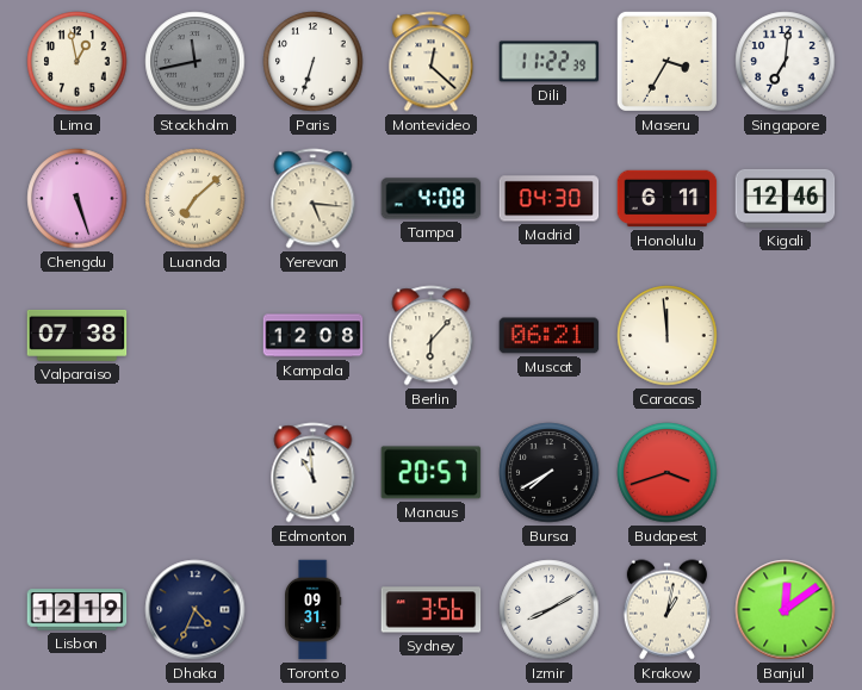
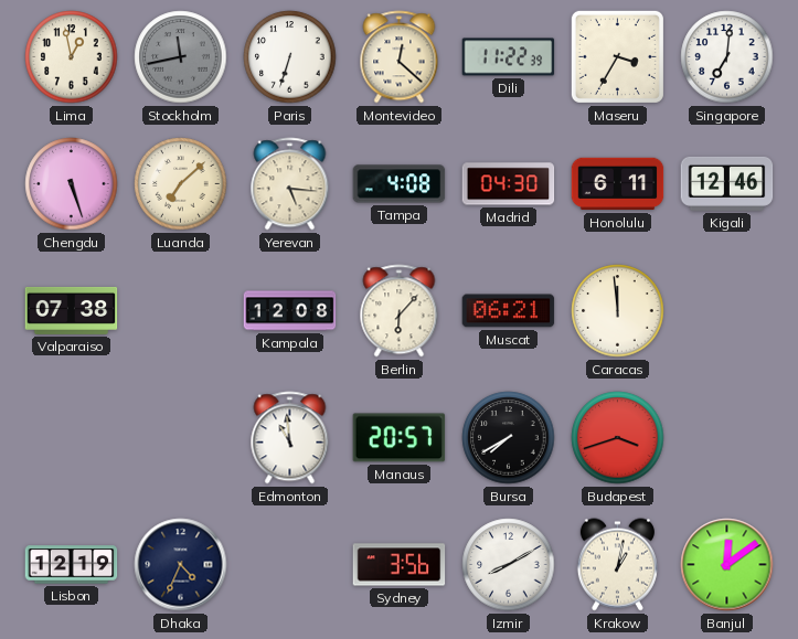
Toronto: 09:31 -> none
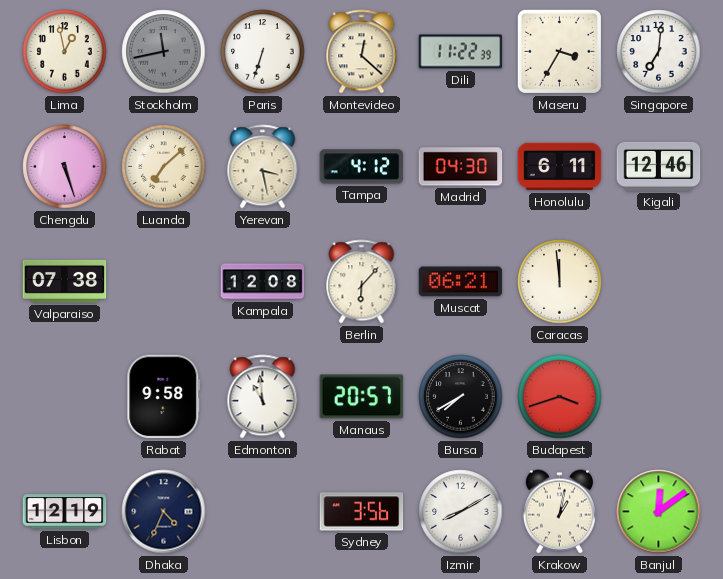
Yerevan: 5:16 -> 3:28
Tampa: 4:08 -> 4:12
Rabat: none -> 9:58
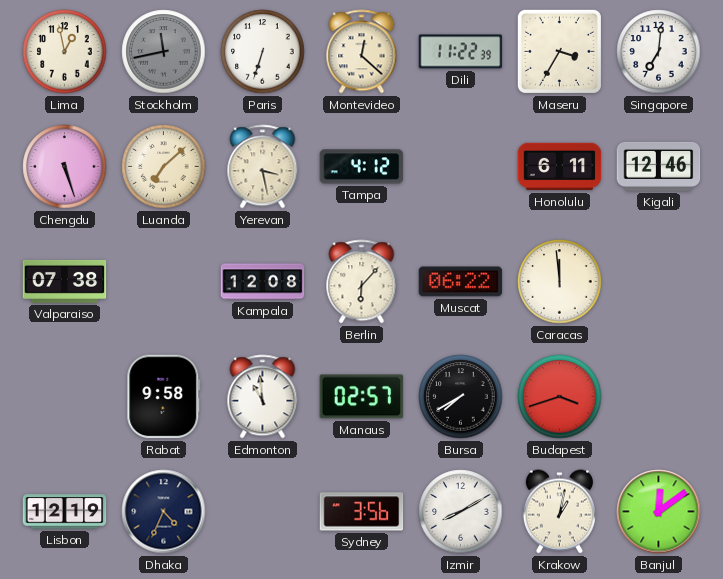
Madrid: 04:30 -> none
Muscat: 06:21 -> 06:22
Manaus: 20:57 -> 02:57
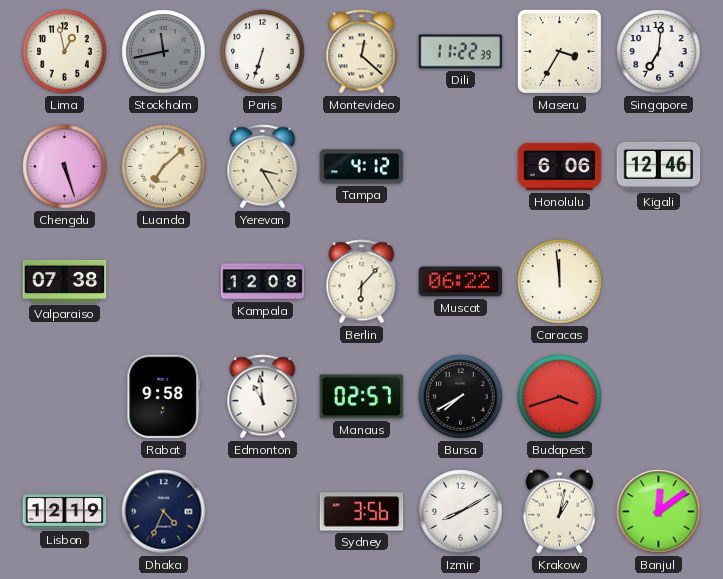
Yerevan: 3:28 -> 3:25
Honolulu: 6:11 -> 6:06
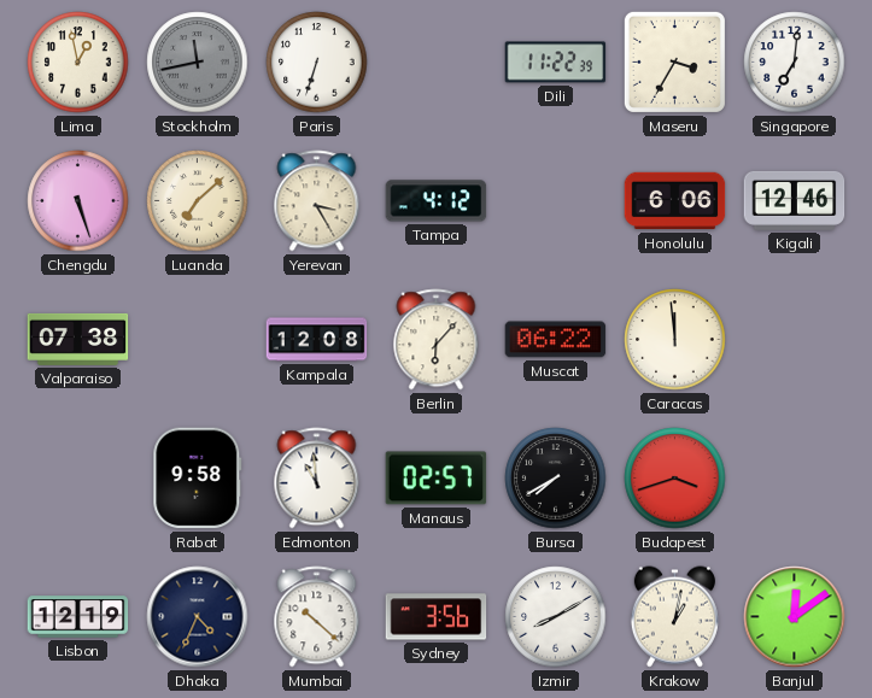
Montevideo: 12:22 -> none
Mumbai: none -> 10:22
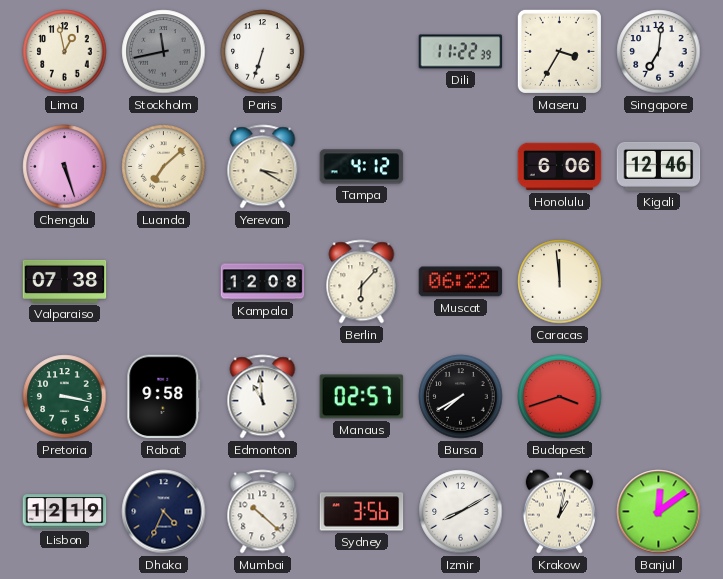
Yerevan: 3:25 -> 3:20
Pretoria: none -> 3:17
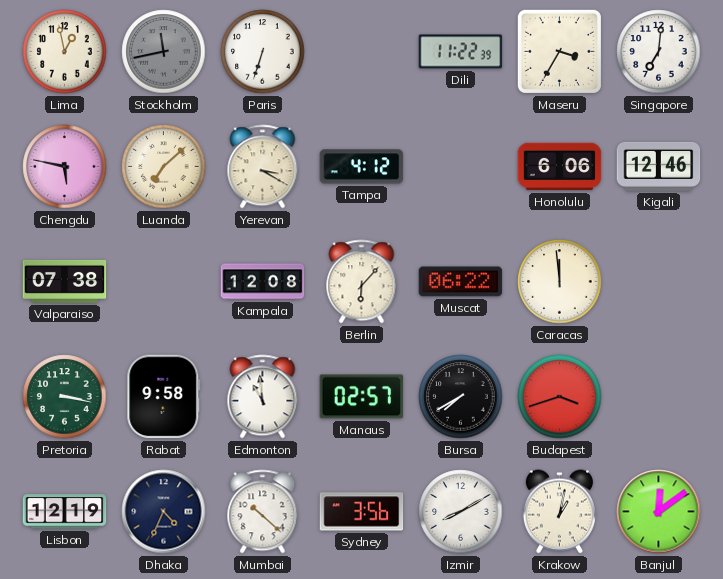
Chengdu: 5:27 -> 5:47
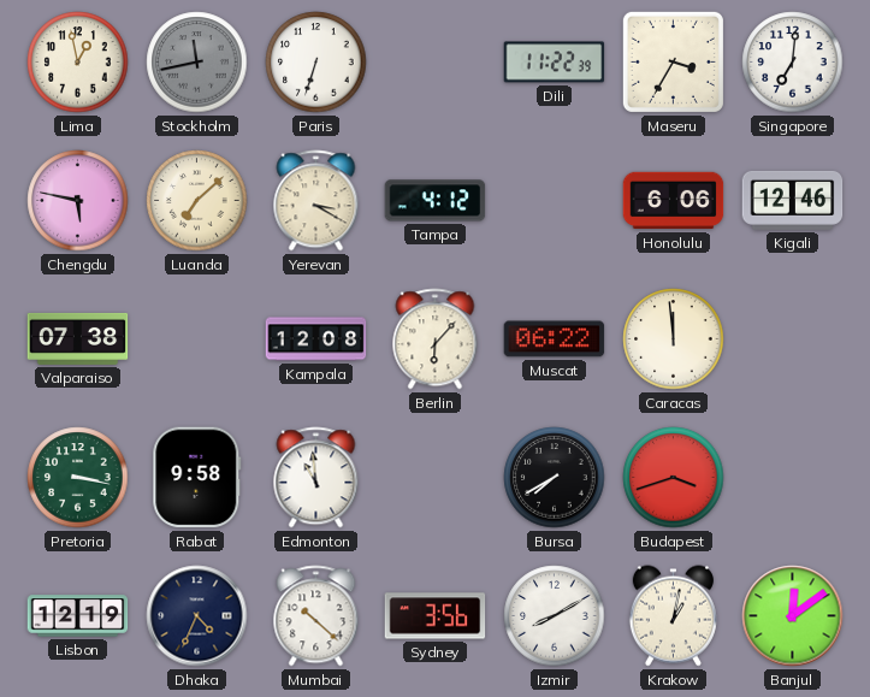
Manaus: 02:57 -> none
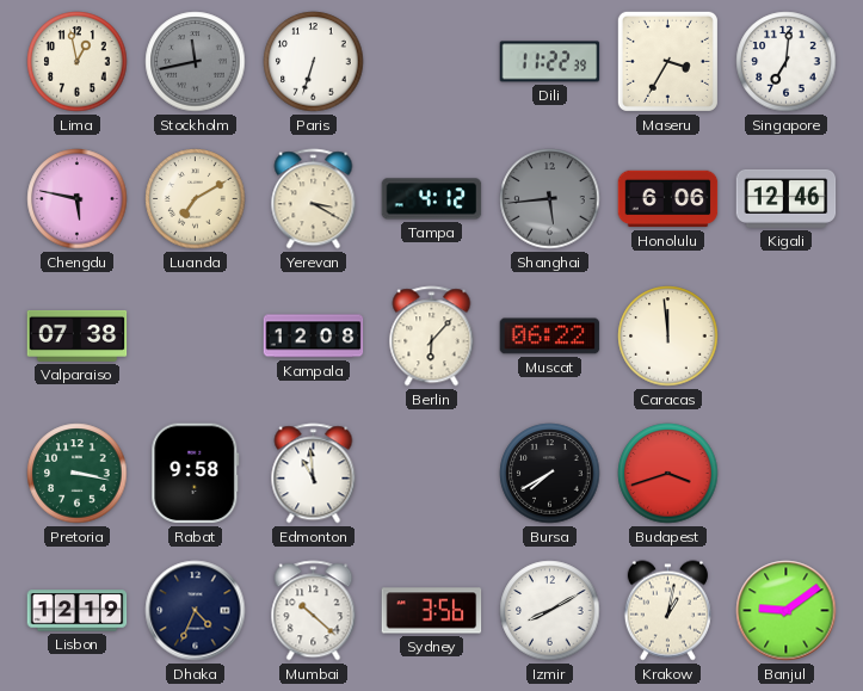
Luanda: 7:08 -> 7:10
Shanghai: none -> 5:44
Banjul: 12:09 -> 9:09
